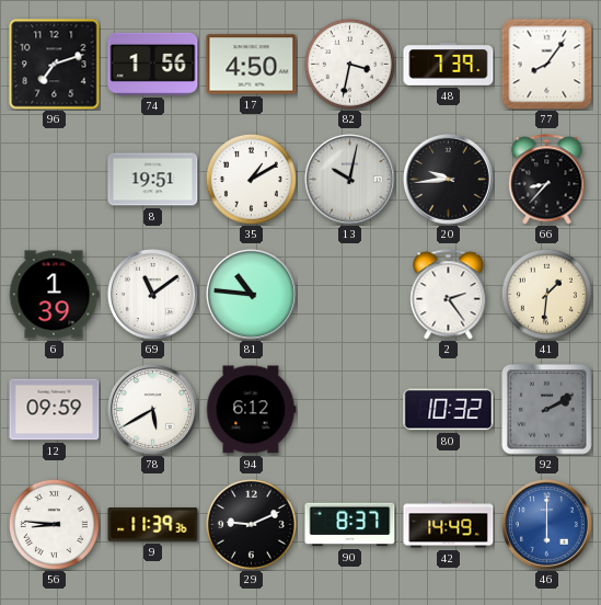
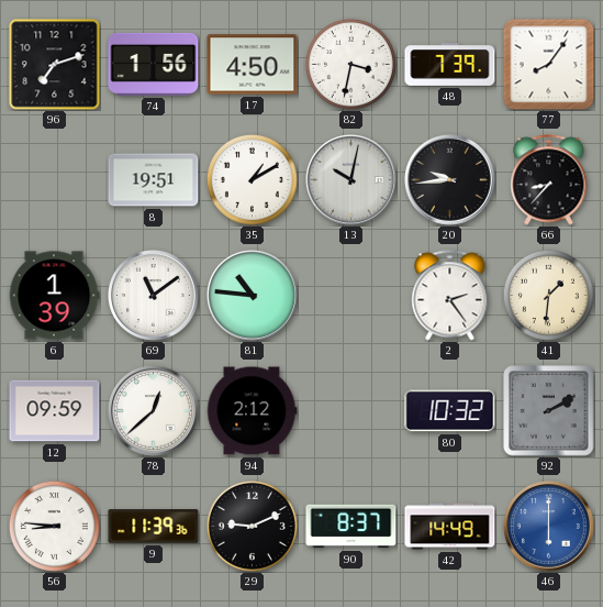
78: 5:40 -> 12:38
94: 6:12 -> 2:12
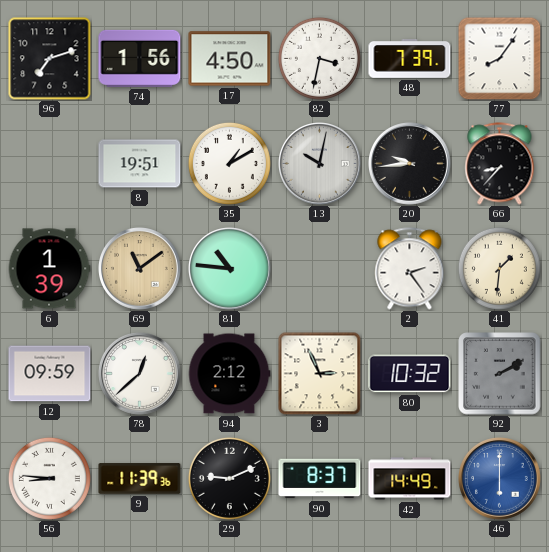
69 dial: white -> champagne
3: none -> 2:56
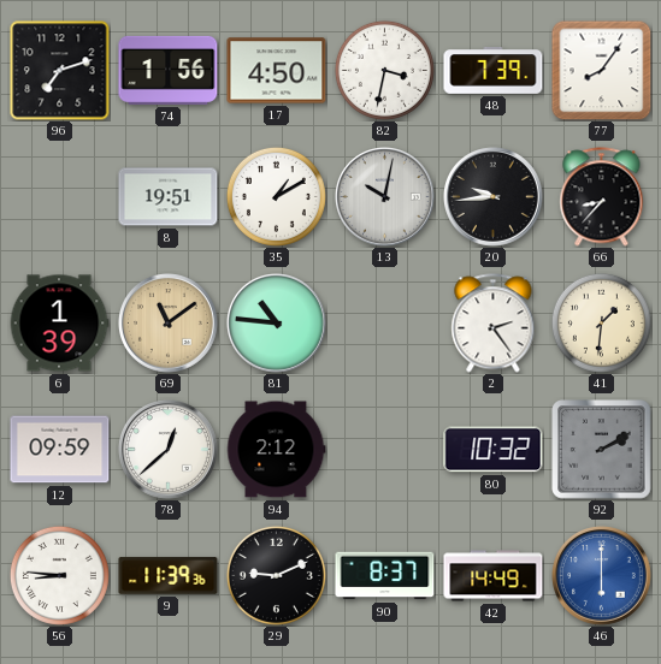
3: 2:56 -> none
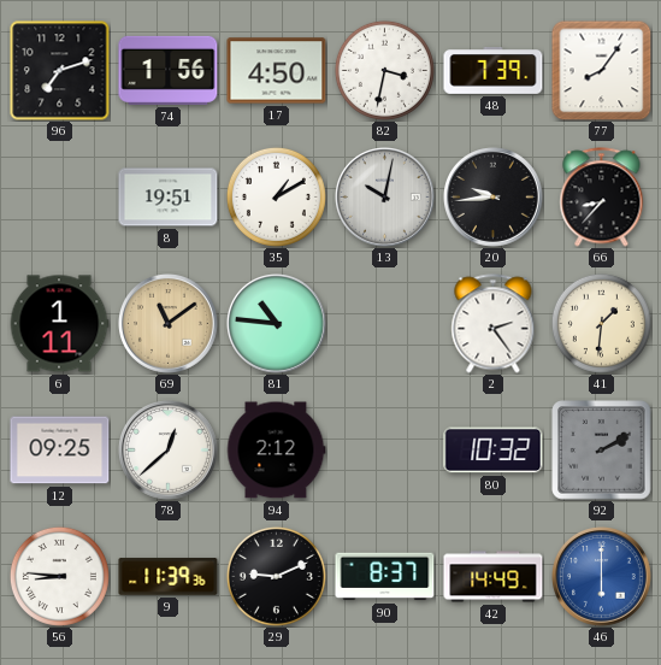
6: 1:39 -> 1:11
12: 09:59 -> 09:25
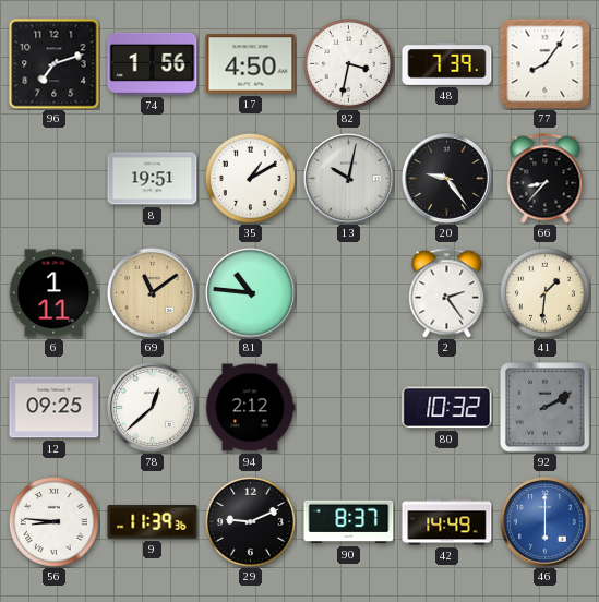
20: 9:44 -> 9:24
